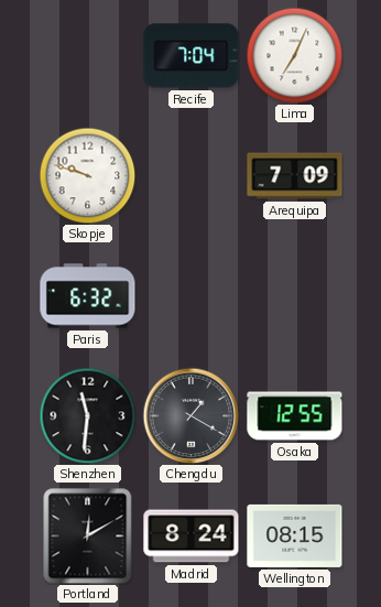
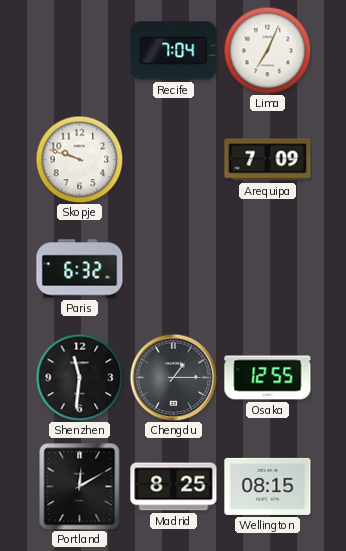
Chengdu: 1:20 -> 1:15
Madrid: 8:24 -> 8:25
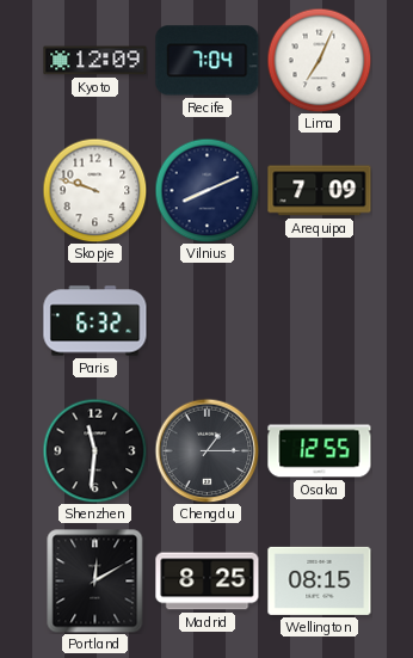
Kyoto: none -> 12:09
Vilnius: none -> 8:11
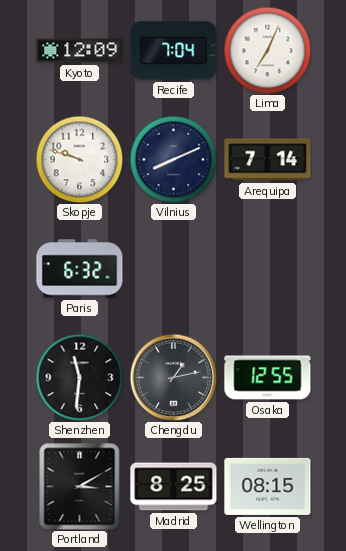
Arequipa: 7:09 -> 7:14
Chengdu: 1:15 -> 1:13
Portland: 12:10 -> 3:10
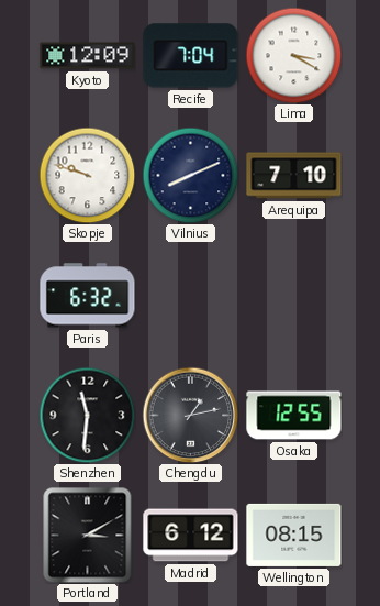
Lima: 7:04 -> 3:20
Arequipa: 7:14 -> 7:10
Madrid: 8:25 -> 6:12
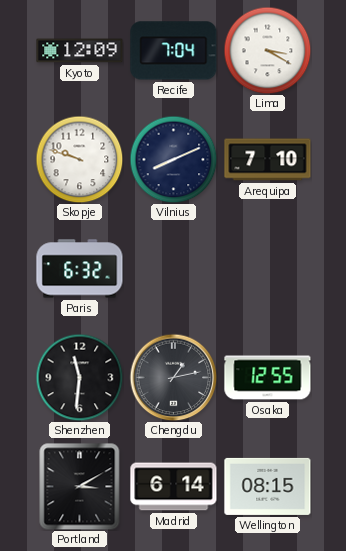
Madrid: 6:12 -> 6:14
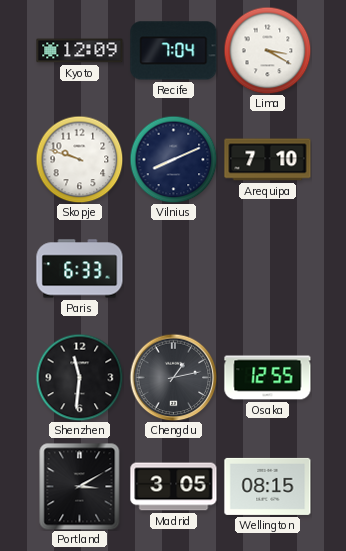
Paris: 6:32 -> 6:33
Madrid: 6:14 -> 3:05
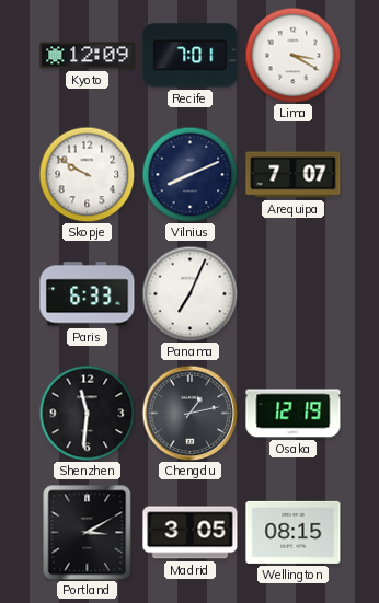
Recife: 7:04 -> 7:01
Skopje: 9:48 -> 9:50
Arequipa: 7:10 -> 7:07
Panama: none -> 7:04
Osaka: 12:55 -> 12:19
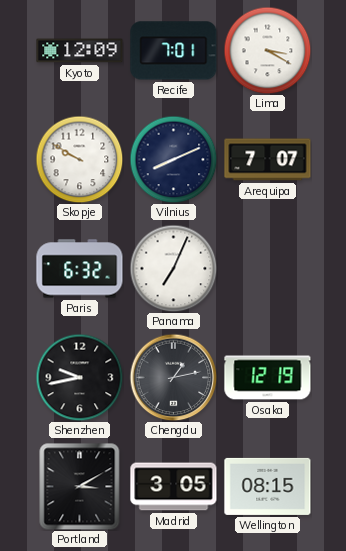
Paris: 6:33 -> 6:32
Shenzhen: 11:31 -> 9:43
